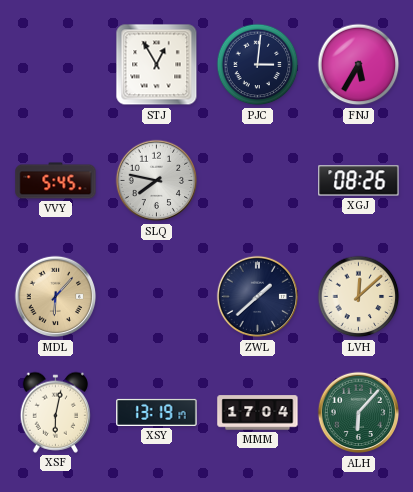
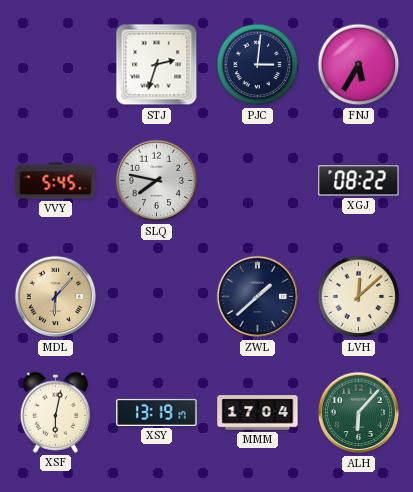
STJ: 12:55 -> 2:33
XGJ: 08:26 -> 08:22
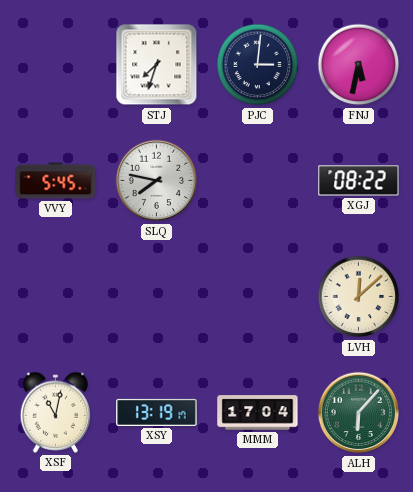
STJ: 2:33 -> 7:33
FNJ: 5:35 -> 5:32
MDL: 6:07 -> none
ZWL: 1:38 -> none
XSF: 6:02 -> 11:02
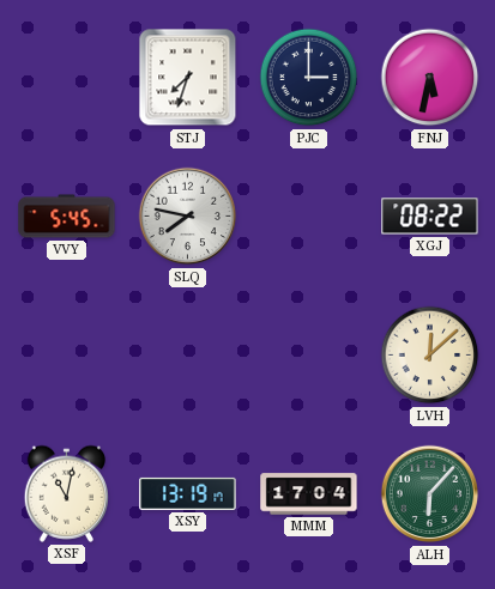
PJC: 3:01 -> 3:00
